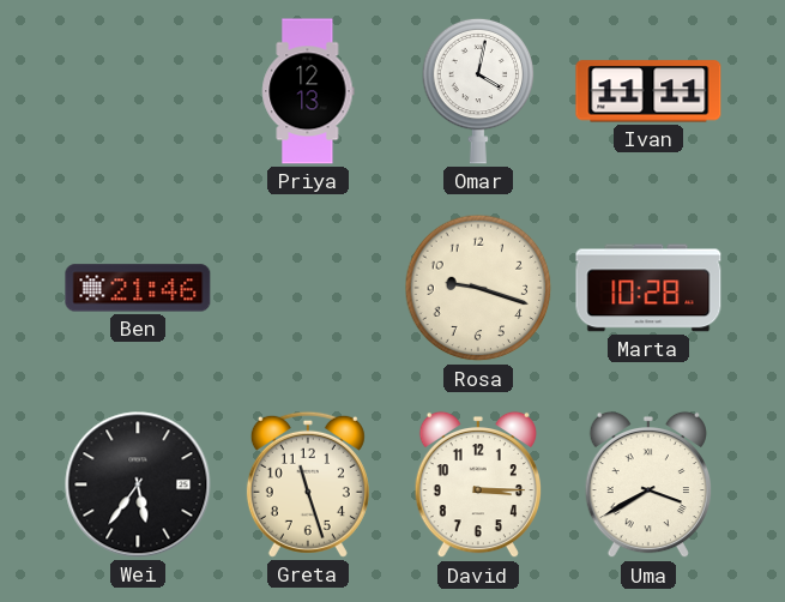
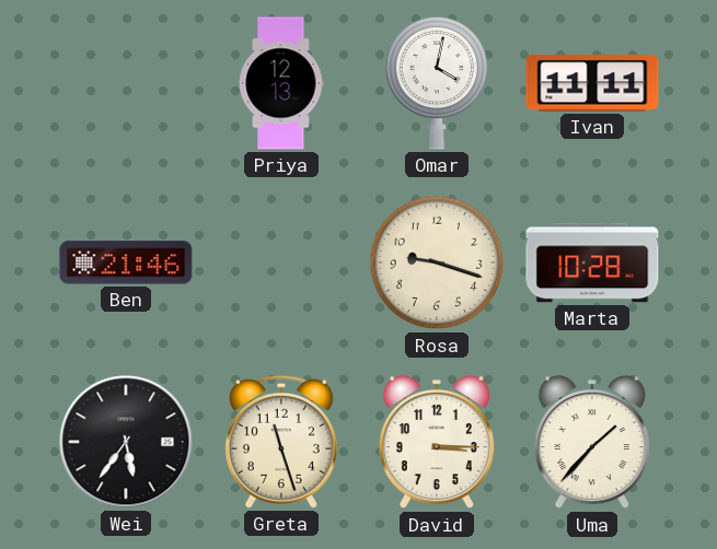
Uma: 3:40 -> 1:37
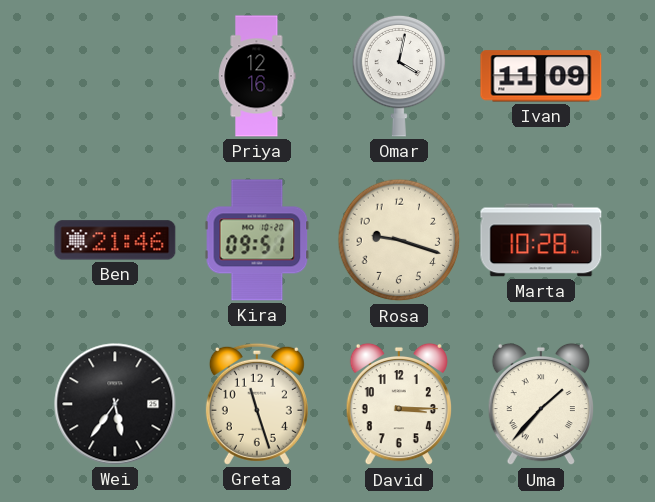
Priya: 12:13 -> 12:16
Ivan: 11:11 -> 11:09
Kira: none -> 09:51
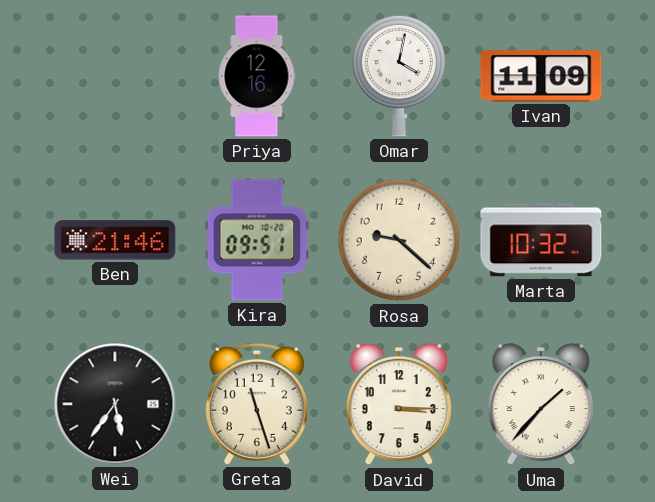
Rosa: 9:18 -> 9:22
Marta: 10:28 -> 10:32
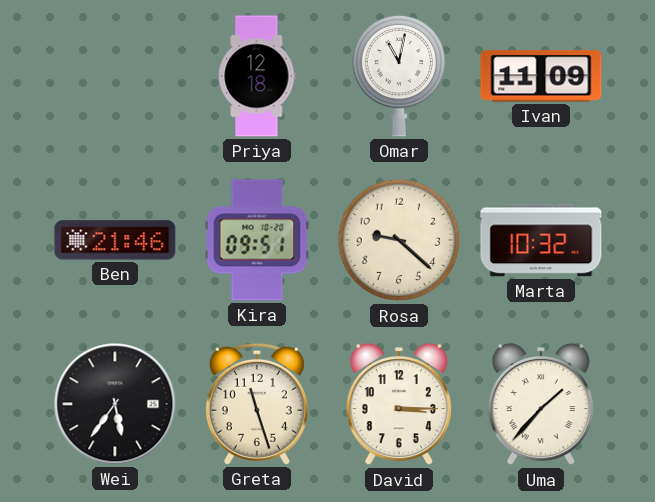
Priya: 12:16 -> 12:18
Omar: 4:02 -> 11:02
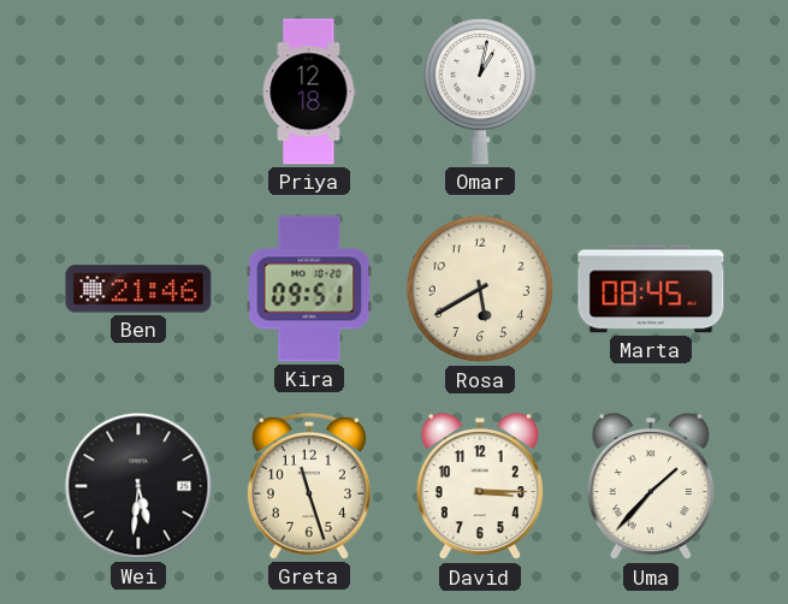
Omar: 11:02 -> 1:02
Ivan: 11:09 -> none
Rosa: 9:22 -> 5:40
Marta: 10:32 -> 08:45
Wei: 5:36 -> 5:31
